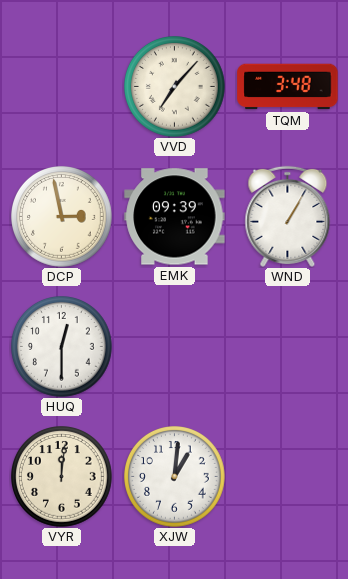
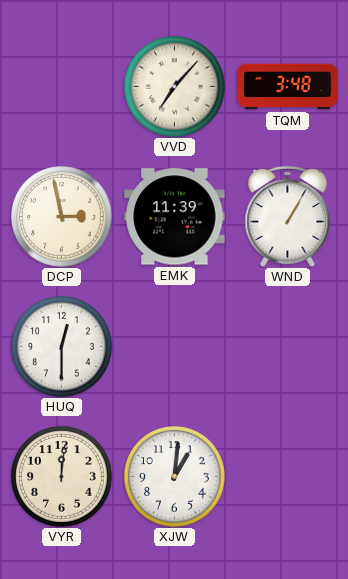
EMK: 09:39 -> 11:39
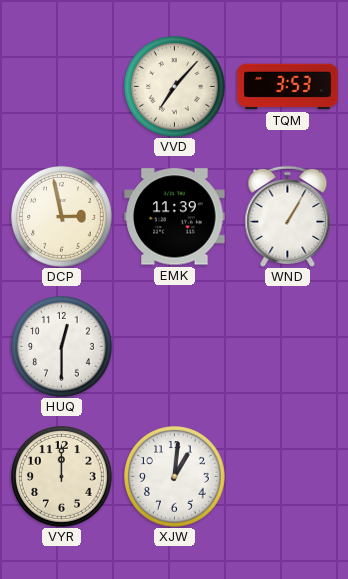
TQM: 3:48 -> 3:53
VYR: 12:01 -> 12:00
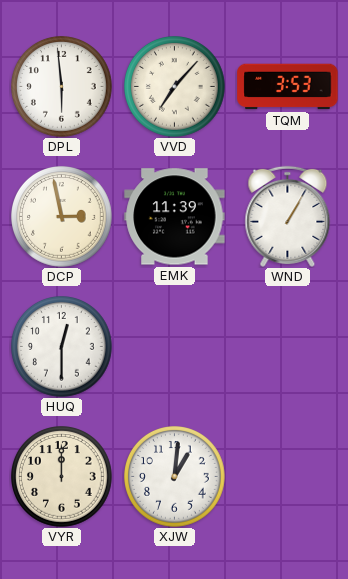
DPL: none -> 5:59
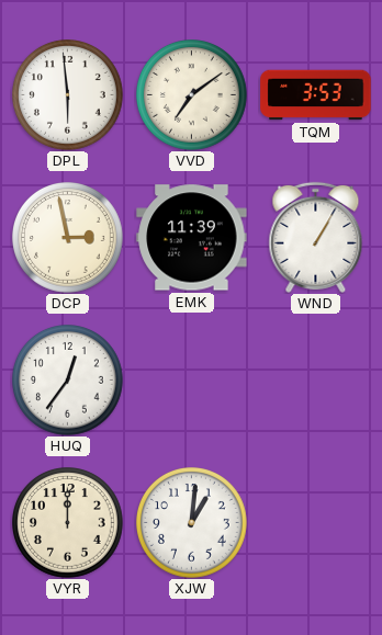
VVD: 7:07 -> 7:09
HUQ: 12:30 -> 12:36
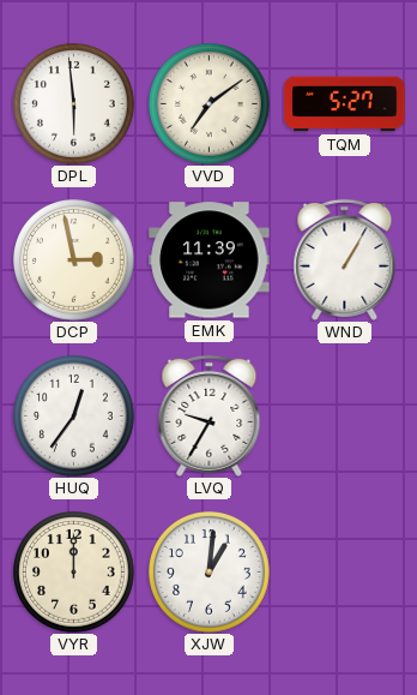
TQM: 3:53 -> 5:27
LVQ: none -> 9:35
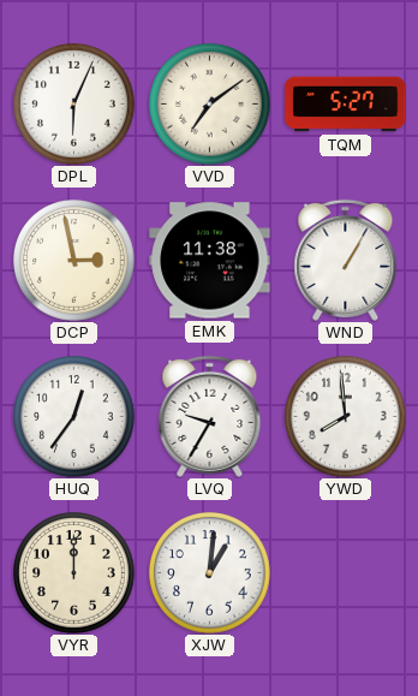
DPL: 5:59 -> 6:04
EMK: 11:39 -> 11:38
YWD: none -> 7:59
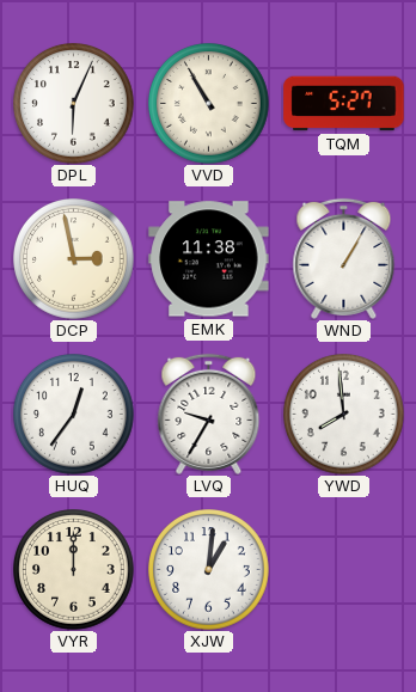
VVD: 7:09 -> 10:55
